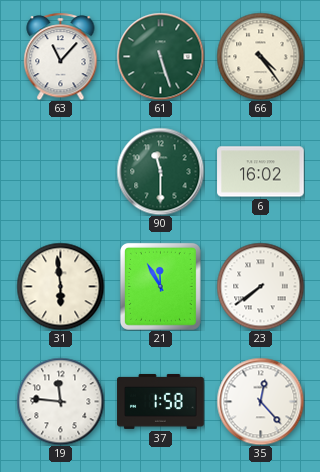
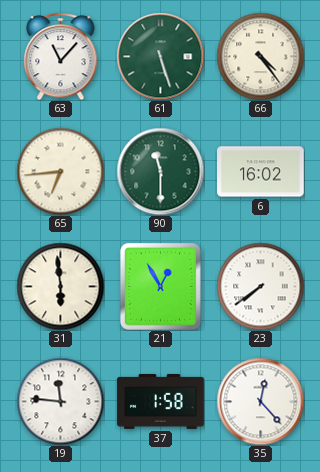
65: none -> 6:44
21: 11:55 -> 12:55
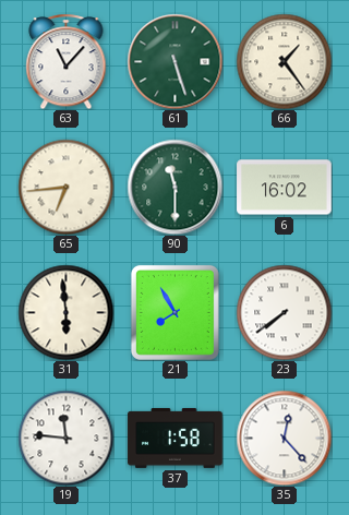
66: 4:24 -> 1:24
21: 12:55 -> 7:55
